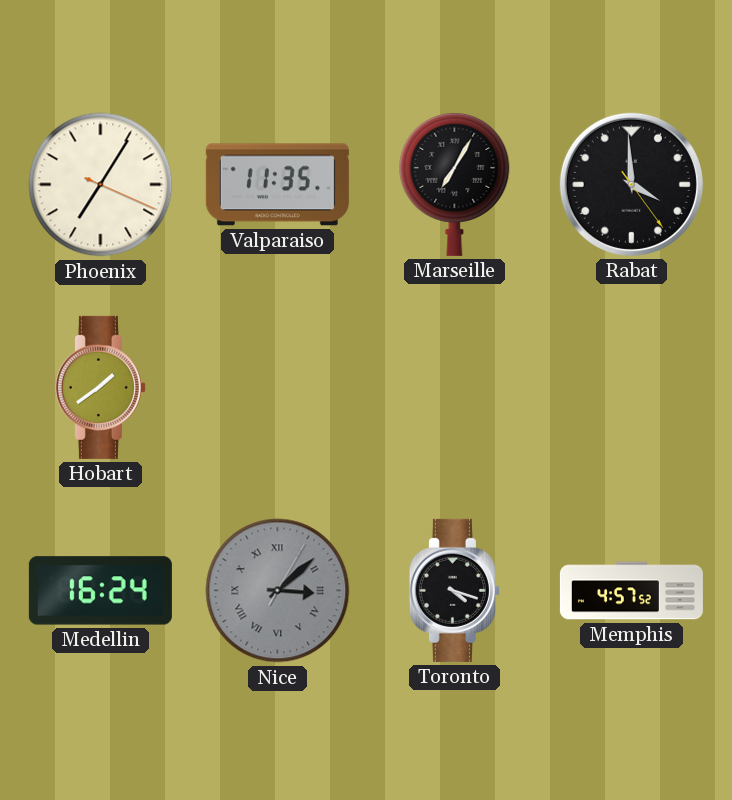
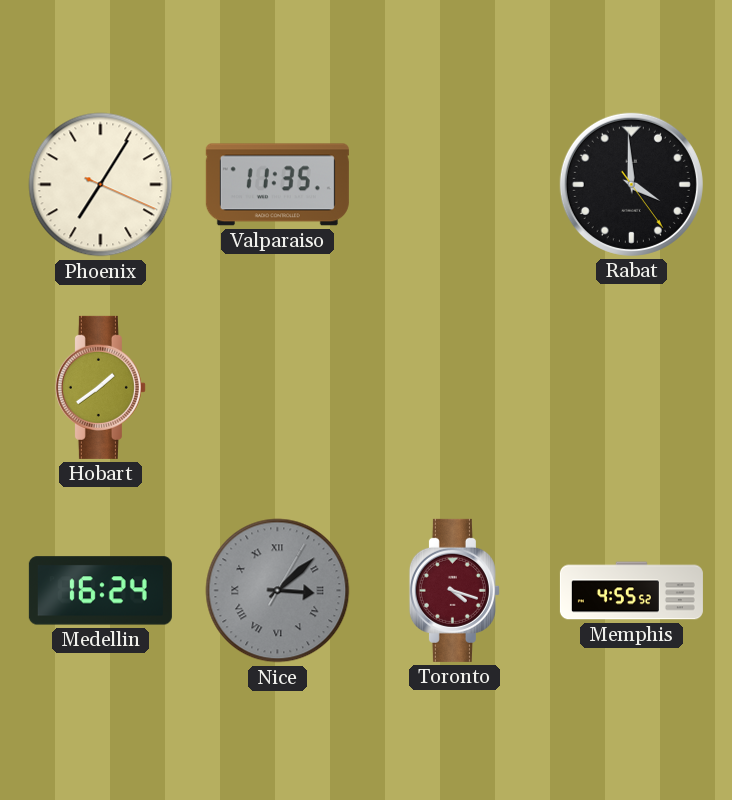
Marseille: 7:05 -> none
Toronto dial: black -> burgundy
Memphis: 4:57 -> 4:55
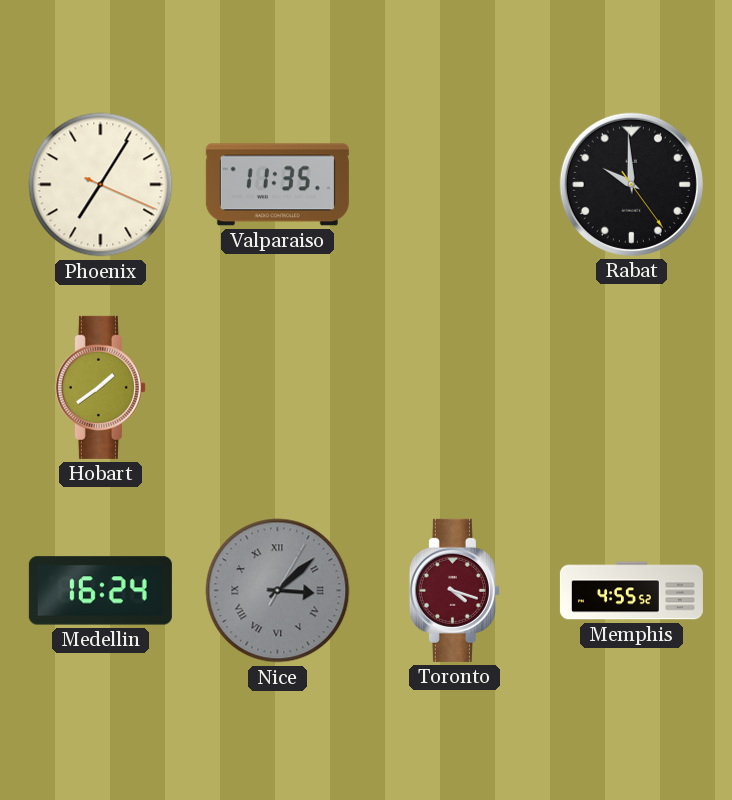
Rabat: 3:59 -> 9:59
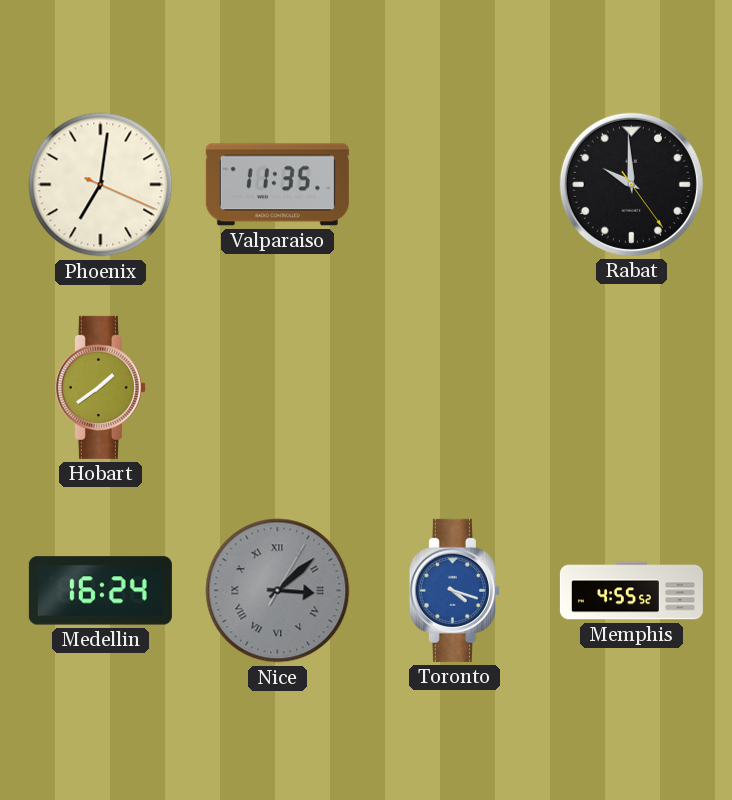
Phoenix: 7:05 -> 7:01
Toronto dial: burgundy -> blue
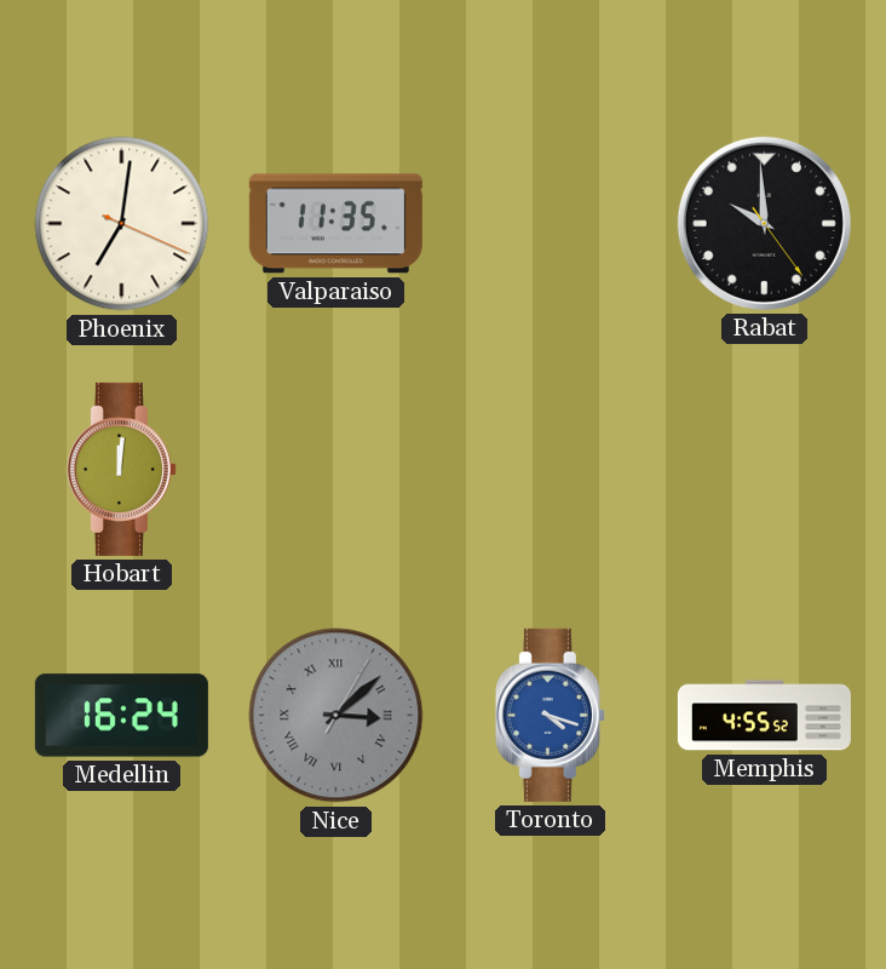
Hobart: 1:39 -> 12:01
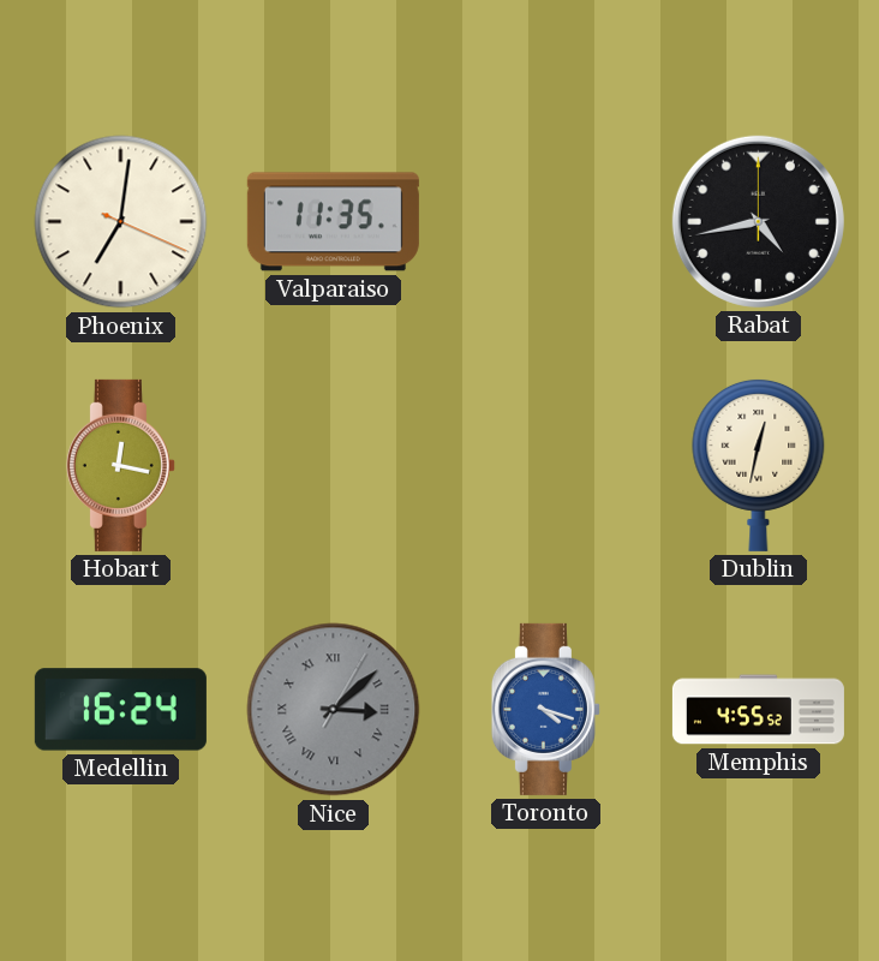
Rabat: 9:59 -> 4:43
Hobart: 12:01 -> 12:17
Dublin: none -> 12:32
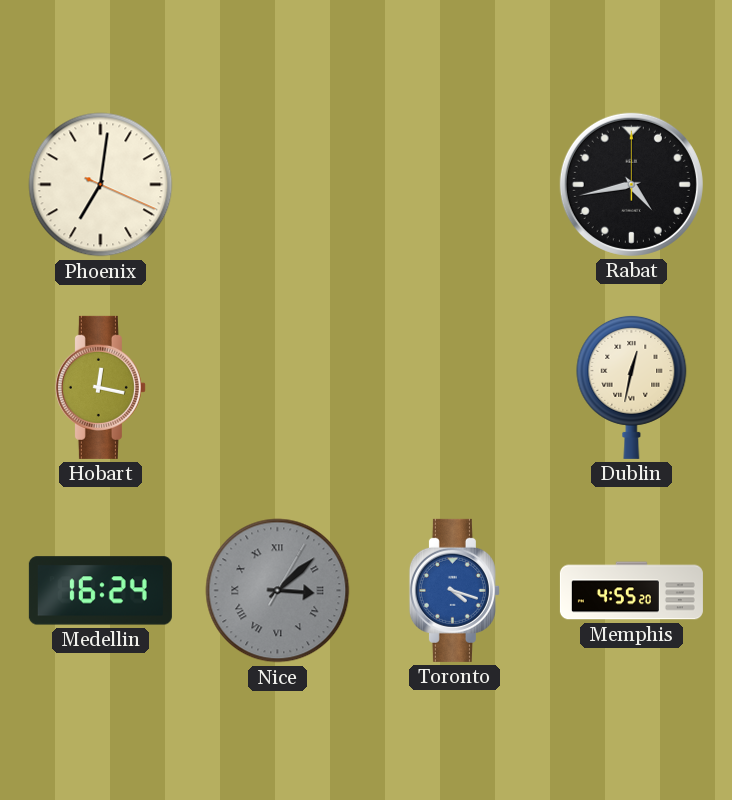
Valparaiso: 11:35 -> none
Memphis: 4:55:52 -> 4:55:20
